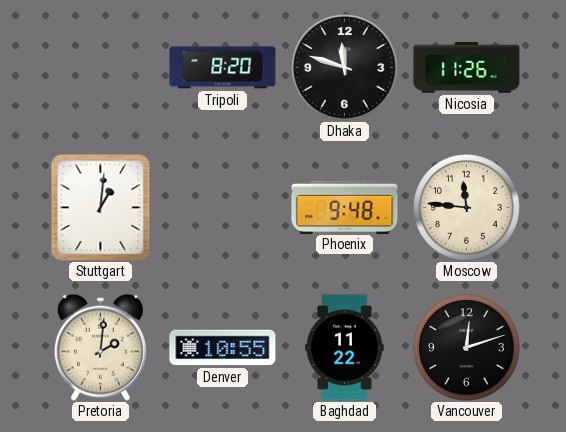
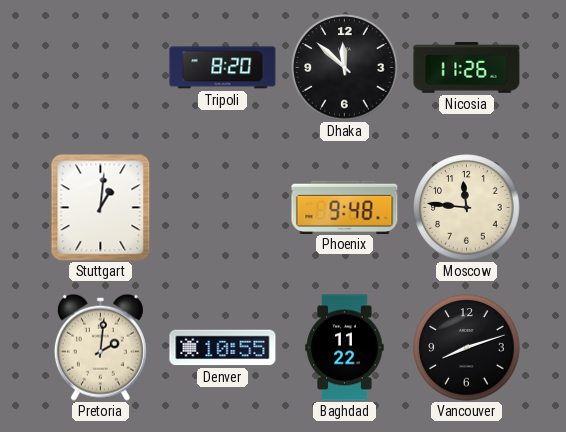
Dhaka: 11:48 -> 11:52
Vancouver: 12:12 -> 8:12
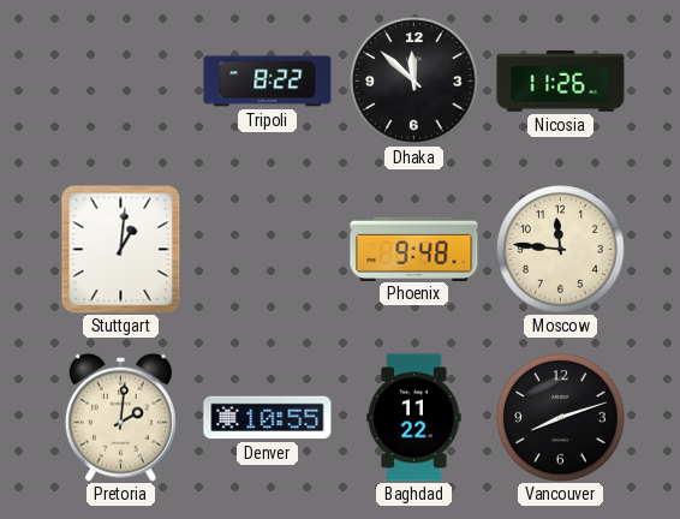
Tripoli: 8:20 -> 8:22
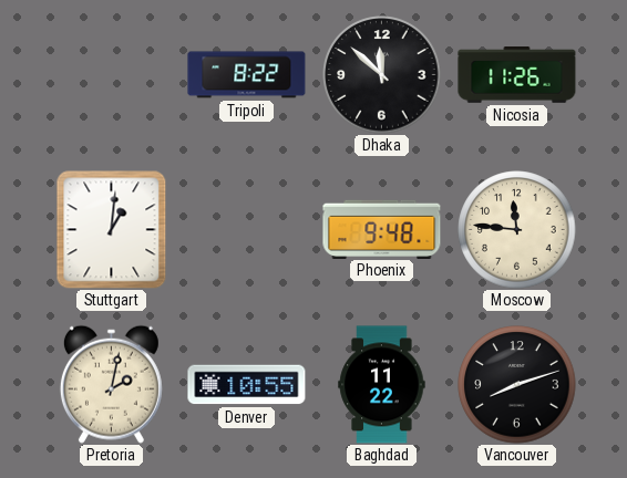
Pretoria: 2:01 -> 2:02
